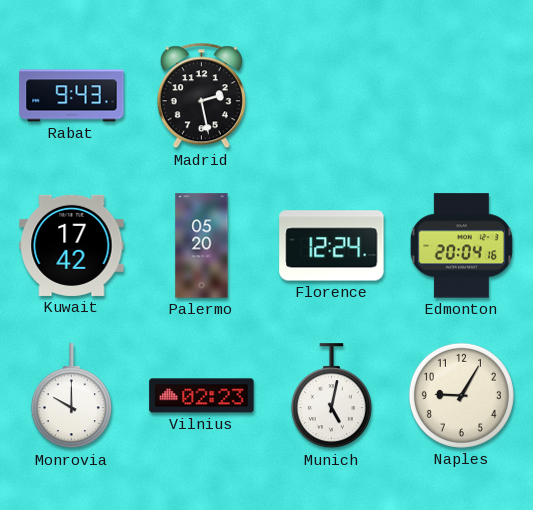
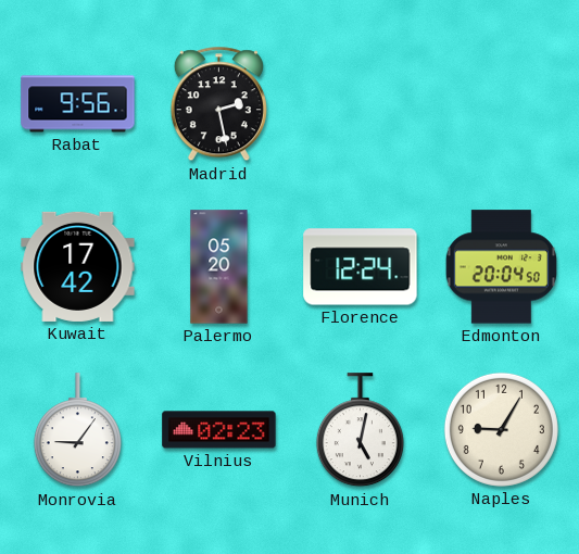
Rabat: 9:43 -> 9:56
Edmonton: 20:04:16 -> 20:04:50
Monrovia: 10:00 -> 9:06
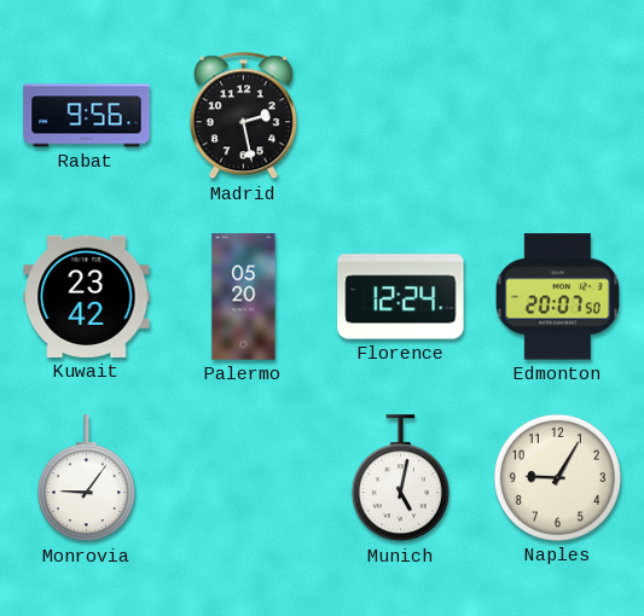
Kuwait: 17:42 -> 23:42
Edmonton: 20:04 -> 20:07
Vilnius: 02:23 -> none
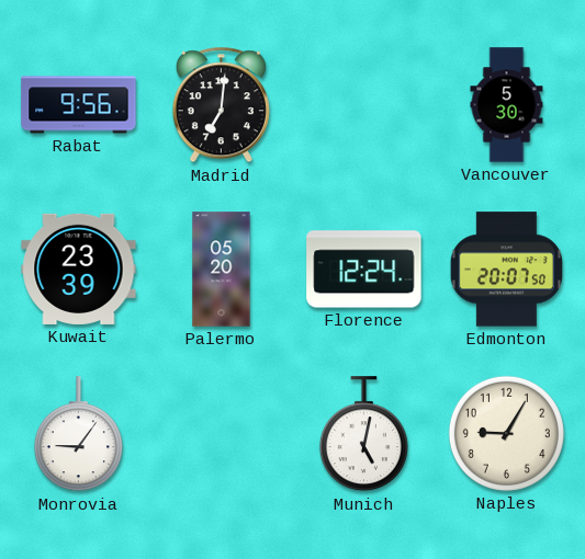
Madrid: 2:28 -> 7:01
Vancouver: none -> 5:30
Kuwait: 23:42 -> 23:39
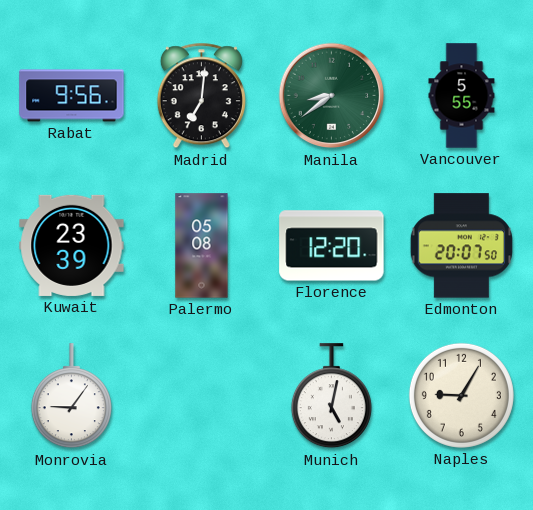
Manila: none -> 8:39
Vancouver: 5:30 -> 5:55
Palermo: 05:20 -> 05:08
Florence: 12:24 -> 12:20
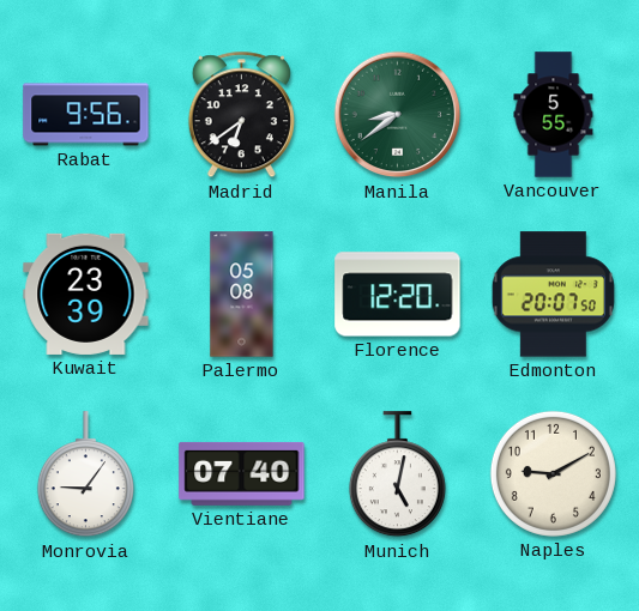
Madrid: 7:01 -> 6:39
Vientiane: none -> 07:40
Naples: 9:05 -> 9:10
